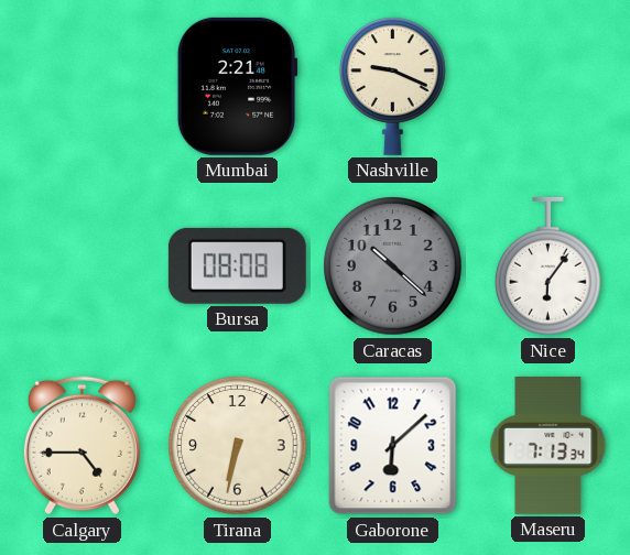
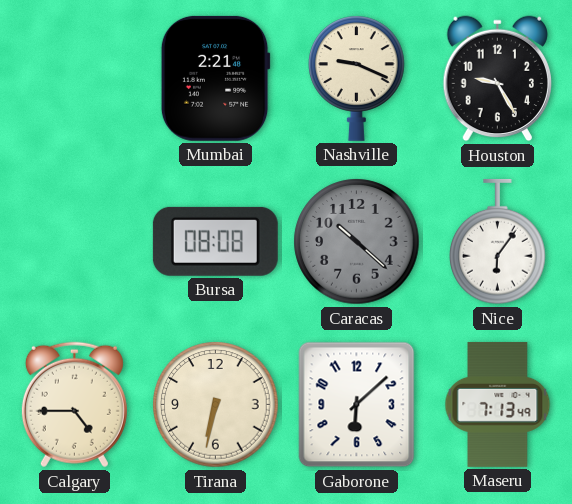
Houston: none -> 9:25
Maseru: 7:13:34 -> 7:13:49
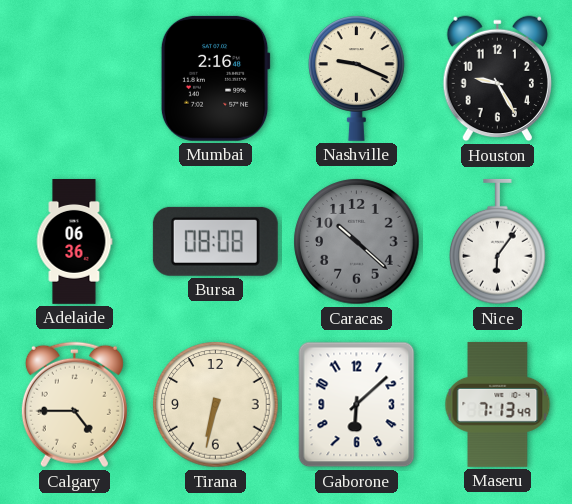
Mumbai: 2:21 -> 2:16
Adelaide: none -> 06:36
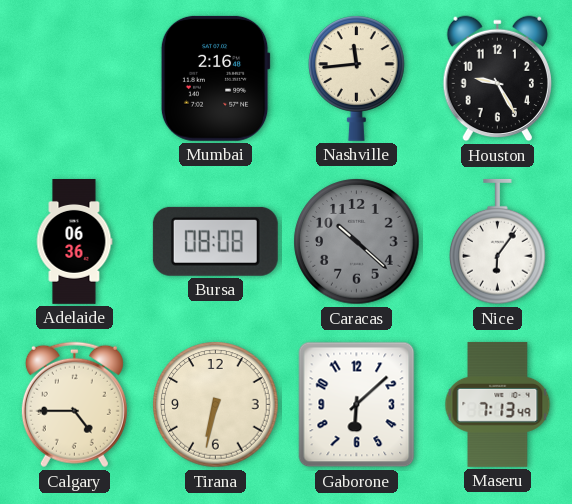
Nashville: 9:19 -> 11:44
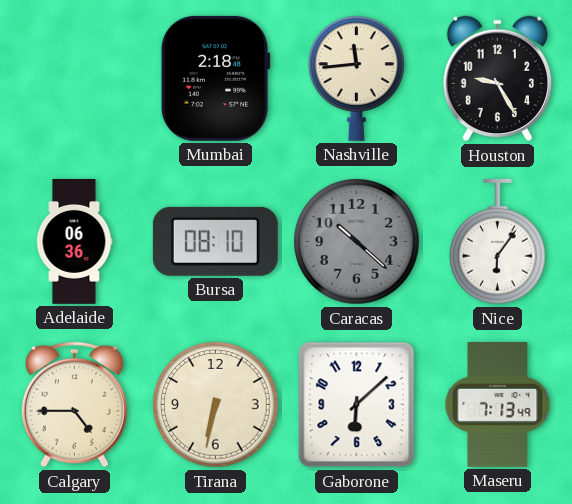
Mumbai: 2:16 -> 2:18
Bursa: 08:08 -> 08:10
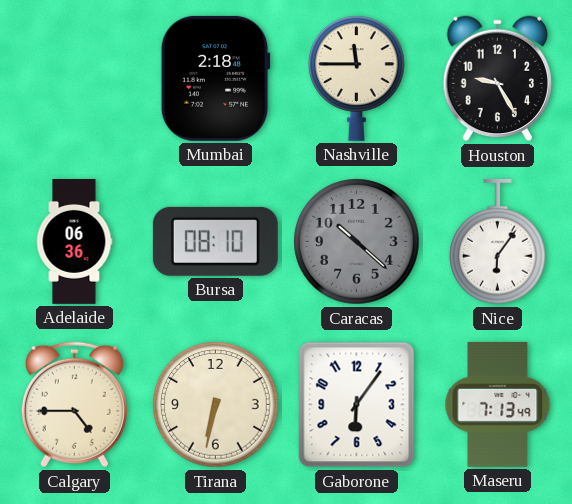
Nashville: 11:44 -> 11:45
Gaborone: 6:08 -> 6:06
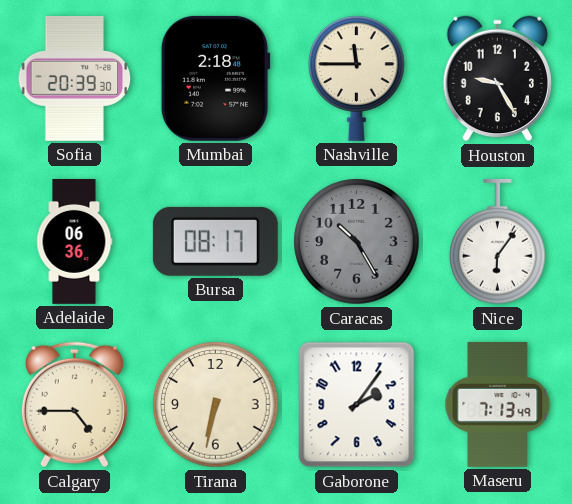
Sofia: none -> 20:39
Bursa: 08:10 -> 08:17
Caracas: 10:22 -> 10:25
Gaborone: 6:06 -> 2:06
